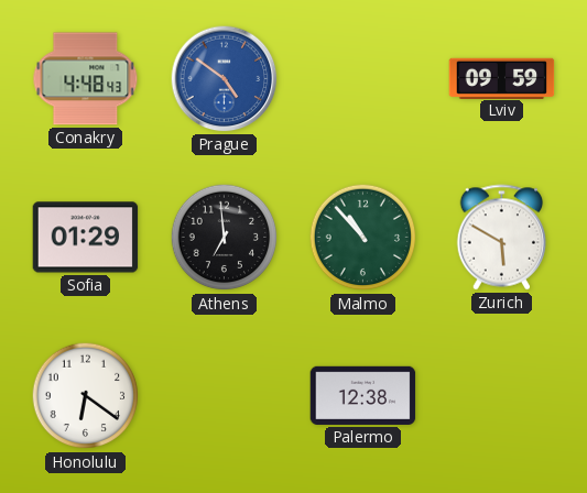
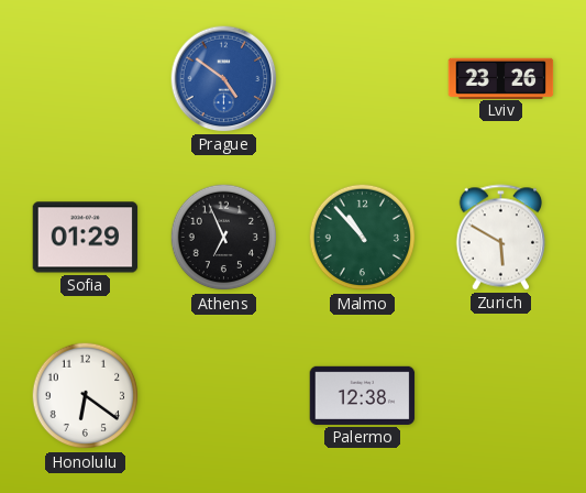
Conakry: 4:48 -> none
Lviv: 09:59 -> 23:26
Athens: 6:59 -> 6:56
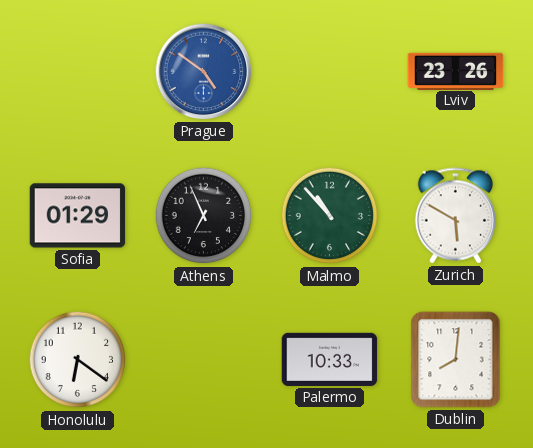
Palermo: 12:38 -> 10:33
Dublin: none -> 8:01
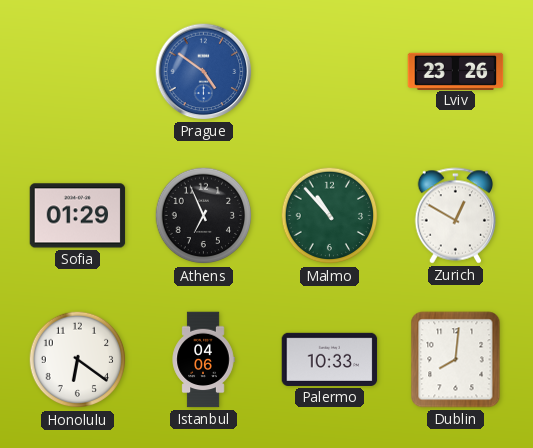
Zurich: 5:50 -> 12:50
Istanbul: none -> 04:06
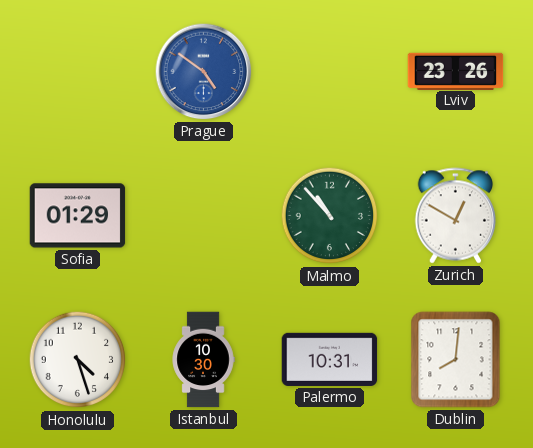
Athens: 6:56 -> none
Honolulu: 6:21 -> 4:27
Istanbul: 04:06 -> 10:30
Palermo: 10:33 -> 10:31
